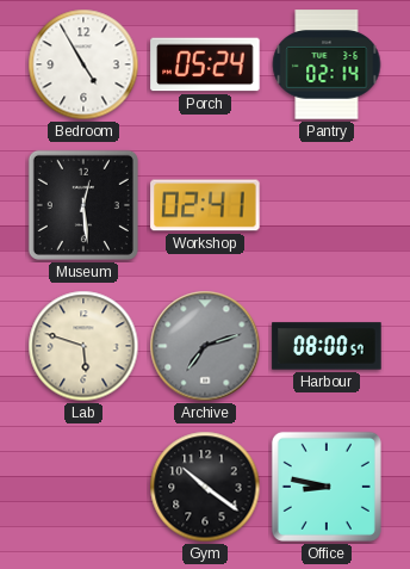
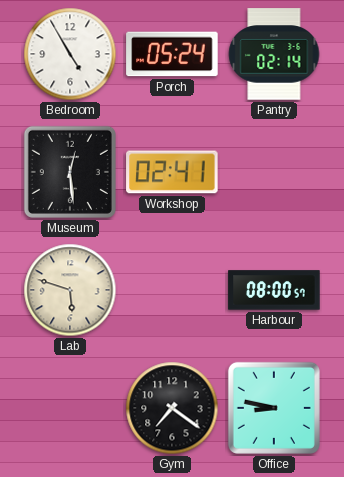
Archive: 7:12 -> none
Gym: 10:21 -> 7:21
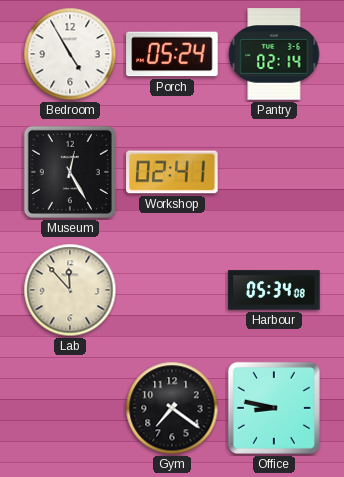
Museum: 12:29 -> 12:25
Lab: 5:48 -> 11:53
Harbour: 08:00 -> 05:34
